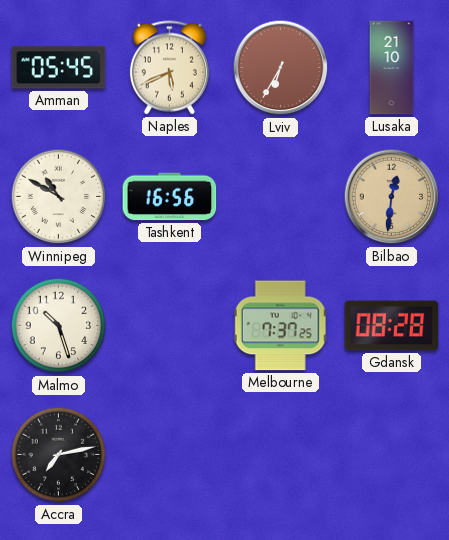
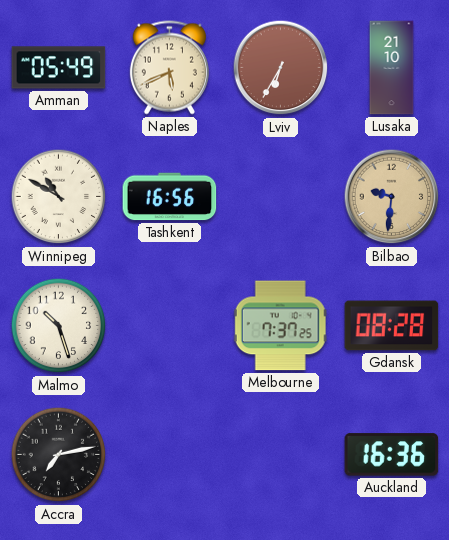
Amman: 05:45 -> 05:49
Bilbao: 12:31 -> 9:31
Auckland: none -> 16:36
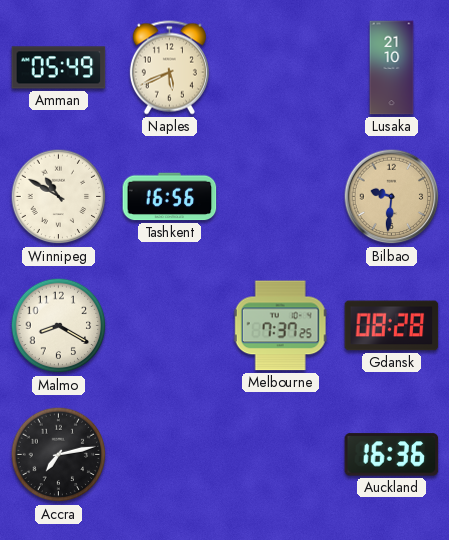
Lviv: 6:35 -> none
Malmo: 10:27 -> 8:20
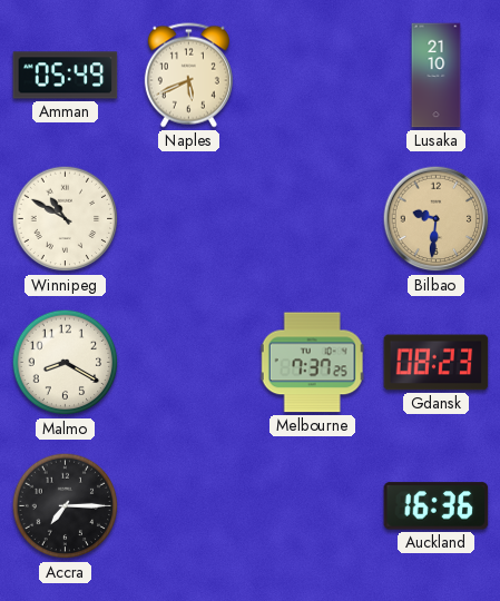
Tashkent: 16:56 -> none
Gdansk: 08:28 -> 08:23
Accra: 7:13 -> 7:15
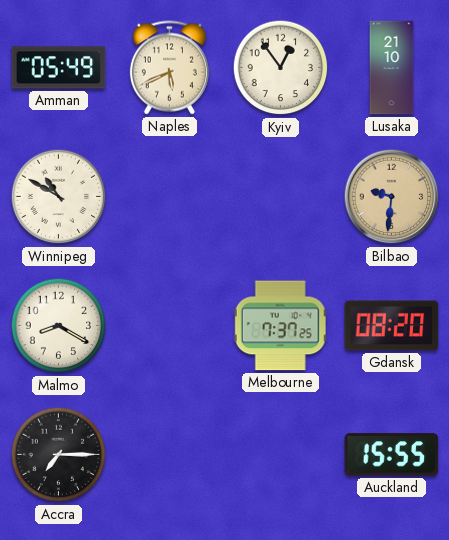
Kyiv: none -> 12:54
Gdansk: 08:23 -> 08:20
Auckland: 16:36 -> 15:55
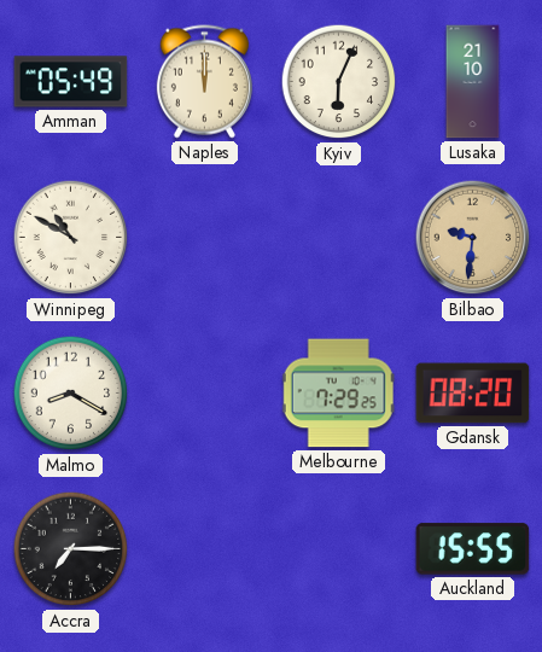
Naples: 5:41 -> 12:00
Kyiv: 12:54 -> 6:04
Melbourne: 7:37 -> 7:29
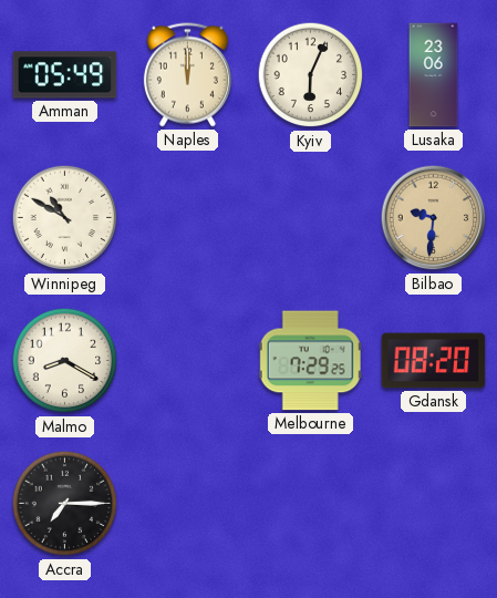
Lusaka: 21:10 -> 23:06
Auckland: 15:55 -> none
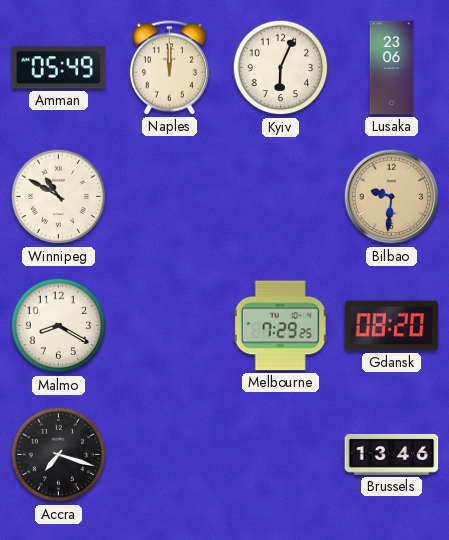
Accra: 7:15 -> 7:18
Brussels: none -> 13:46
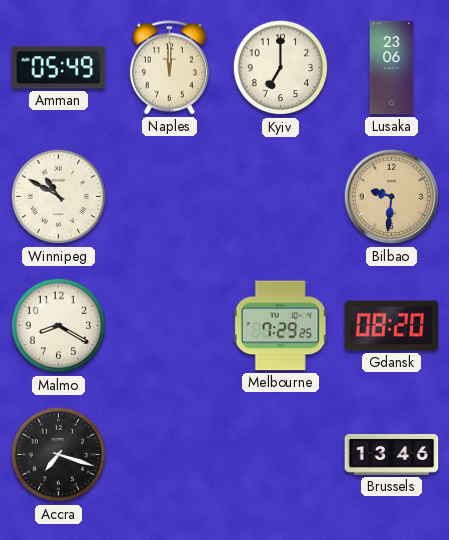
Kyiv: 6:04 -> 7:00
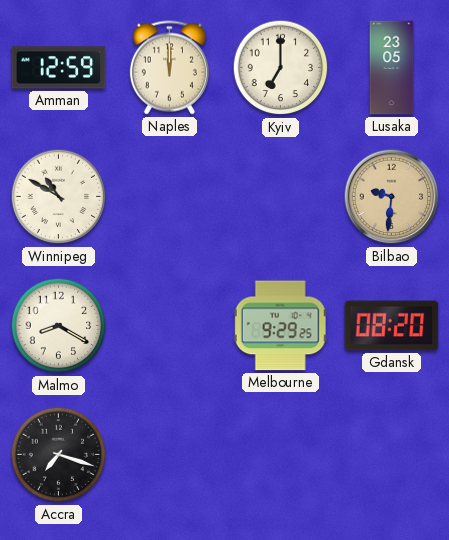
Amman: 05:49 -> 12:59
Lusaka: 23:06 -> 23:05
Melbourne: 7:29 -> 9:29
Brussels: 13:46 -> none
